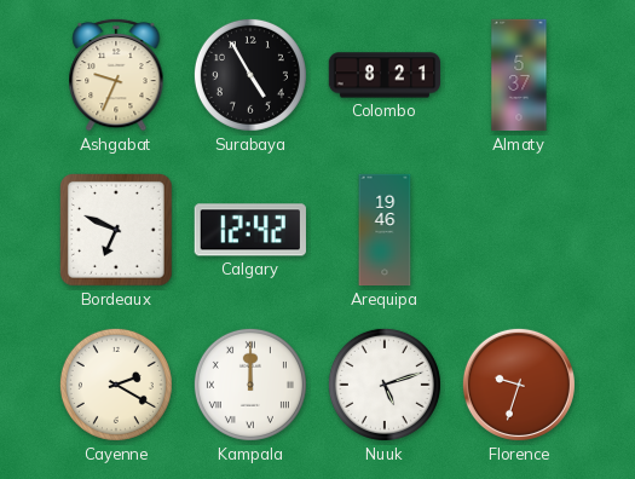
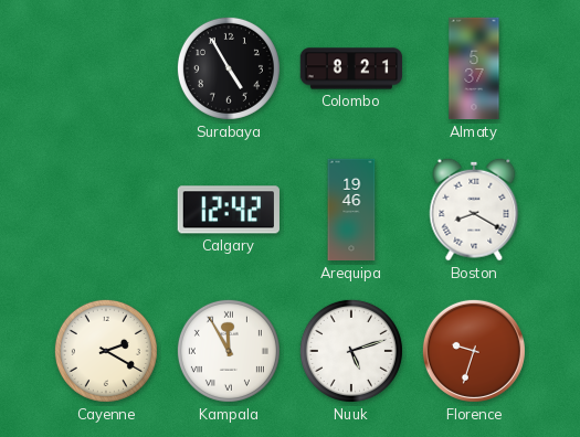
Ashgabat: 9:34 -> none
Bordeaux: 6:49 -> none
Boston: none -> 8:20
Kampala: 12:00 -> 11:55
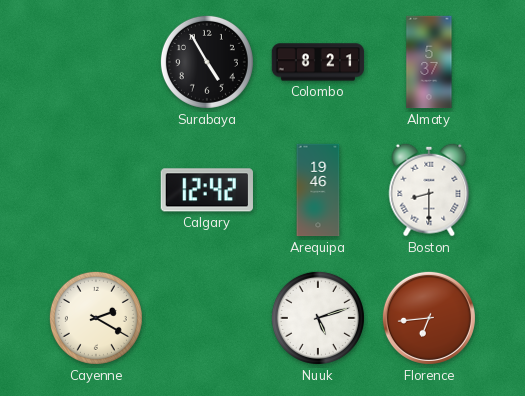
Boston: 8:20 -> 8:30
Kampala: 11:55 -> none
Florence: 9:33 -> 6:44
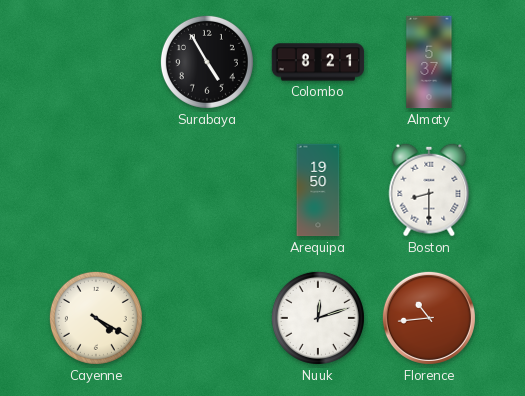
Calgary: 12:42 -> none
Arequipa: 19:46 -> 19:50
Cayenne: 2:20 -> 4:20
Nuuk: 5:12 -> 12:12
Florence: 6:44 -> 10:44
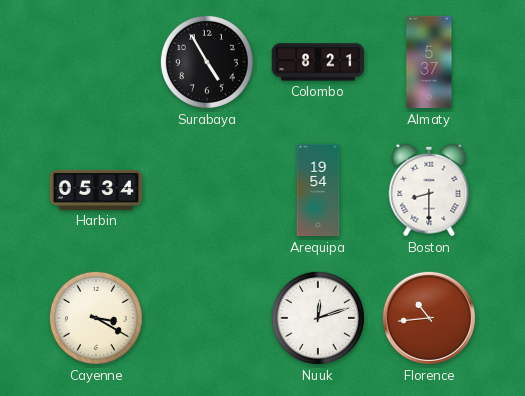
Harbin: none -> 05:34
Arequipa: 19:50 -> 19:54
Cayenne: 4:20 -> 3:20
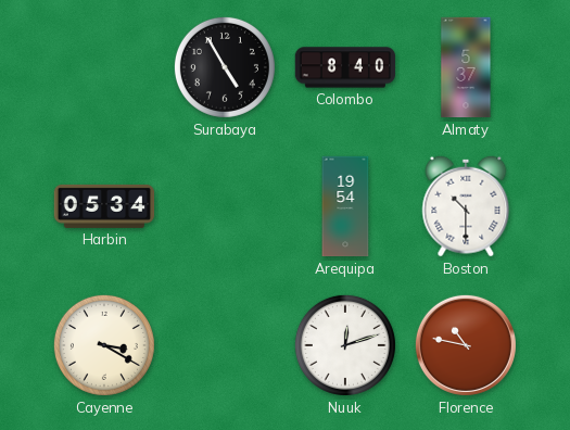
Colombo: 8:21 -> 8:40
Boston: 8:30 -> 10:30
Florence: 10:44 -> 10:47
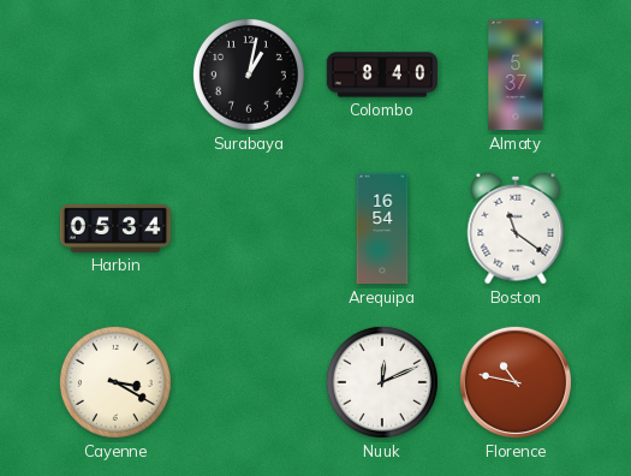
Surabaya: 4:55 -> 1:02
Arequipa: 19:54 -> 16:54
Boston: 10:30 -> 11:21
Nuuk: 12:12 -> 12:11
